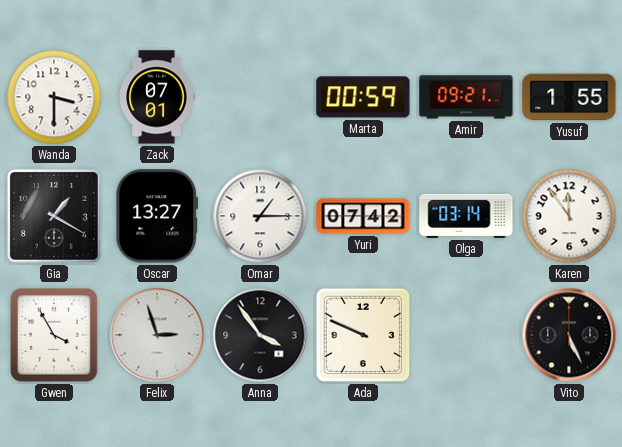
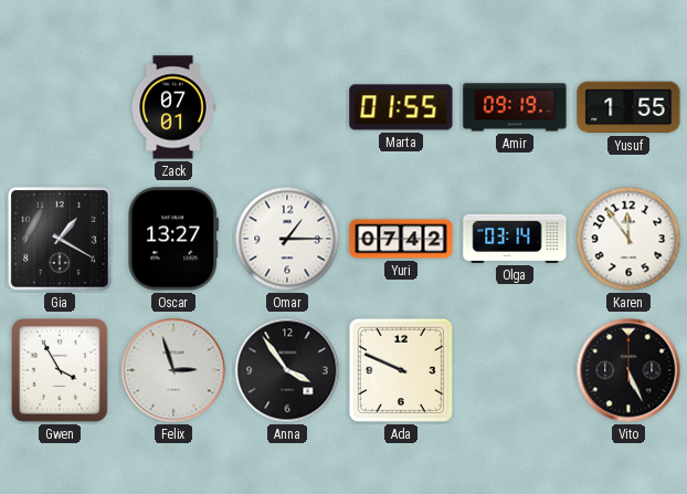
Wanda: 3:30 -> none
Marta: 00:59 -> 01:55
Amir: 09:21 -> 09:19
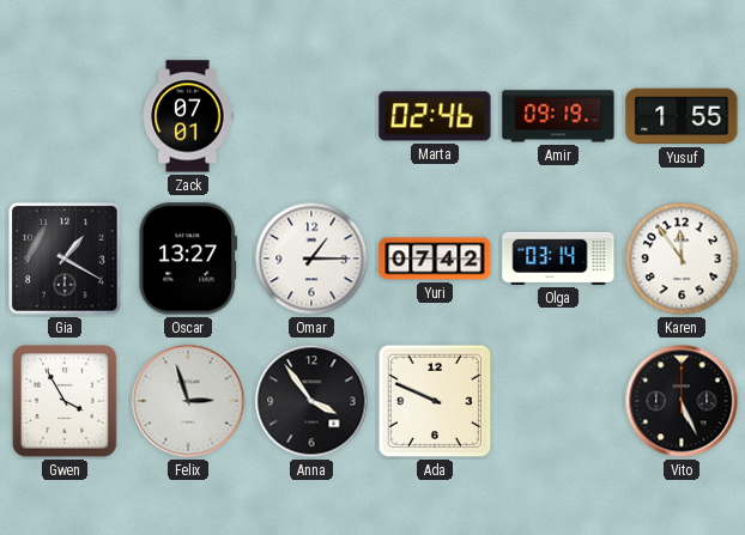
Marta: 01:55 -> 02:46
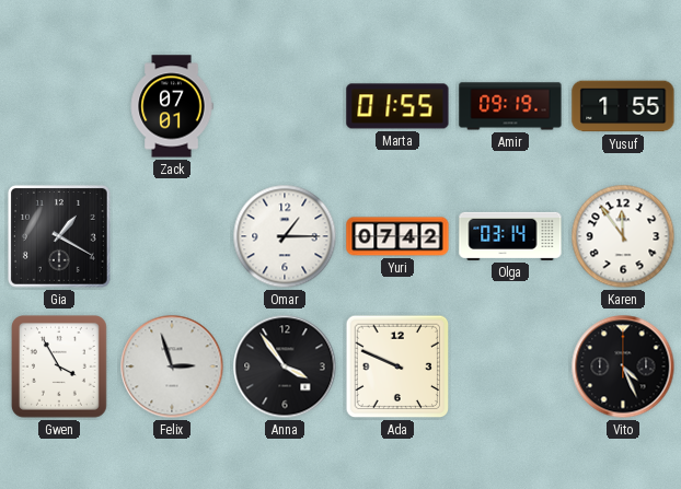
Marta: 02:46 -> 01:55
Oscar: 13:27 -> none
Vito: 5:26 -> 4:26
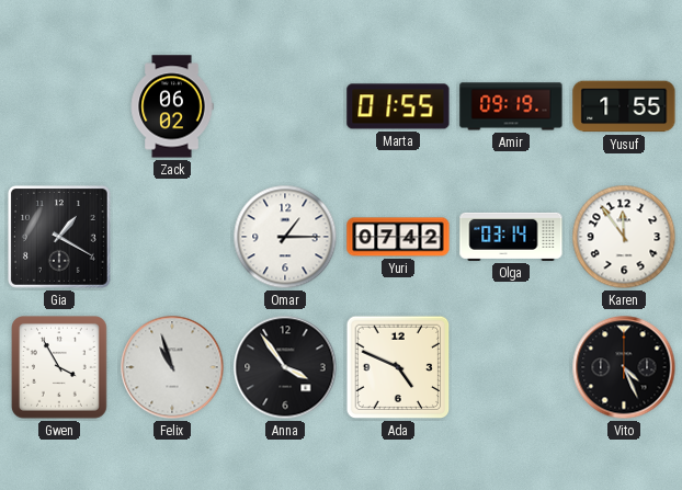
Zack: 07:01 -> 06:02
Felix: 2:57 -> 10:57
Ada: 9:49 -> 4:49
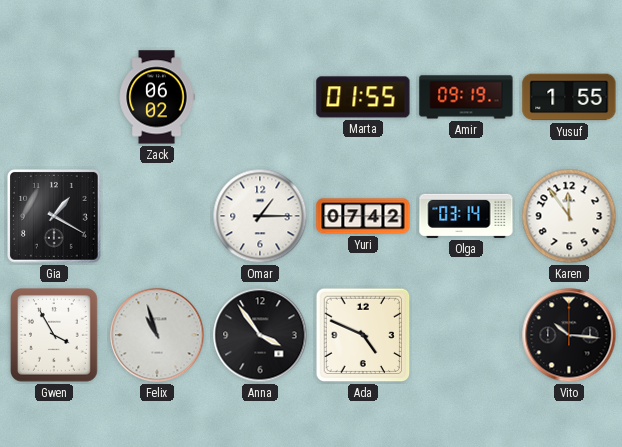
Vito: 4:26 -> 10:16
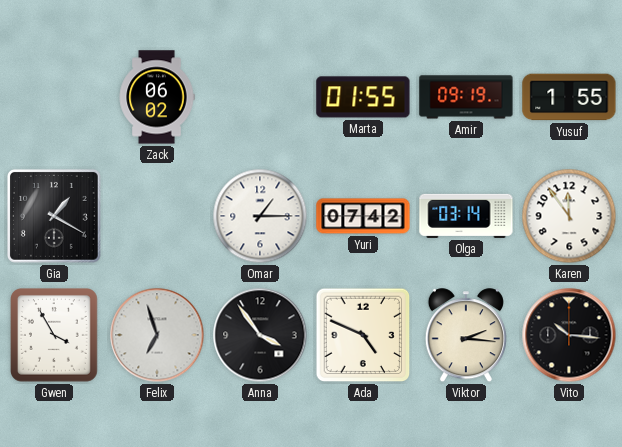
Felix: 10:57 -> 6:57
Viktor: none -> 2:16
